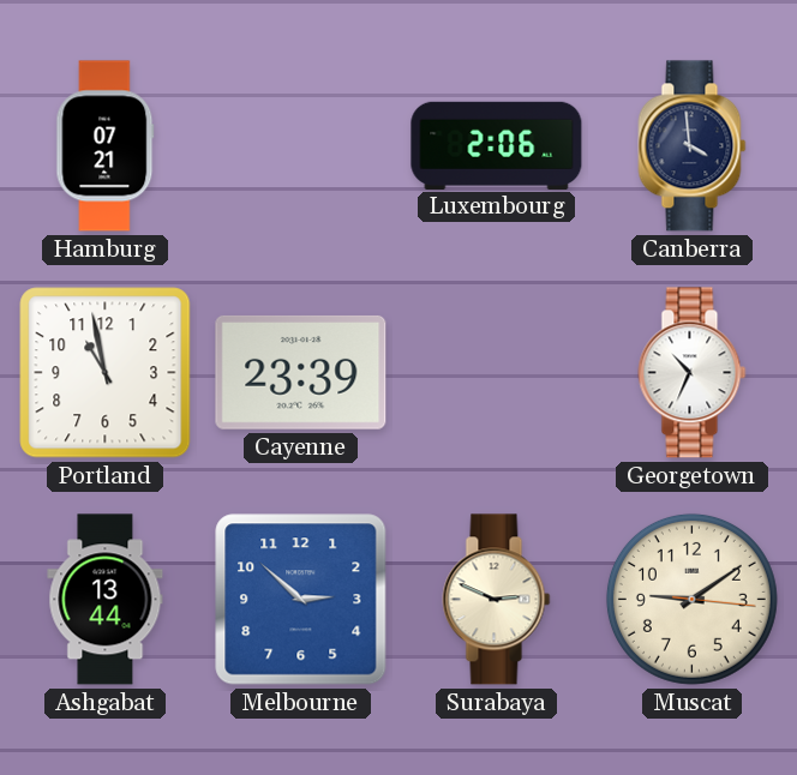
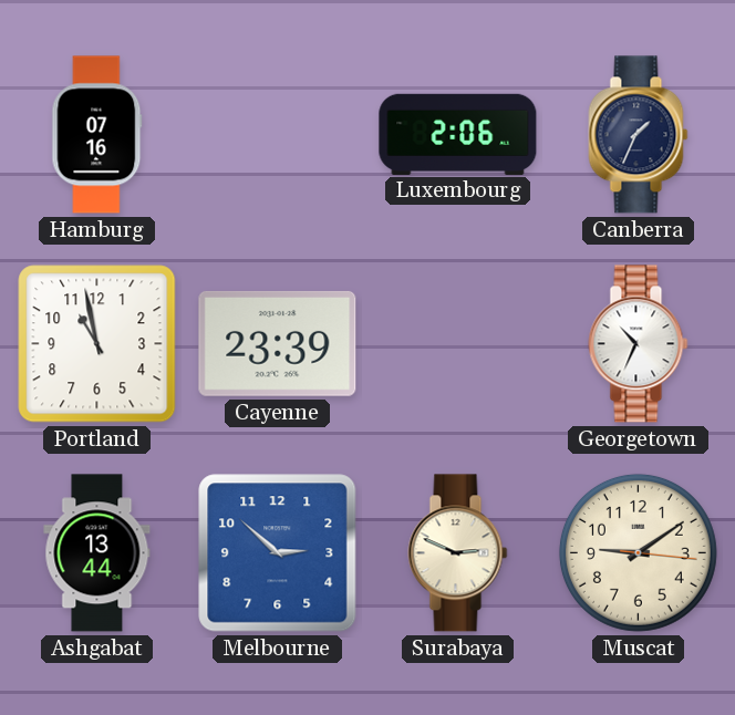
Hamburg: 07:21 -> 07:16
Canberra: 3:59 -> 1:34
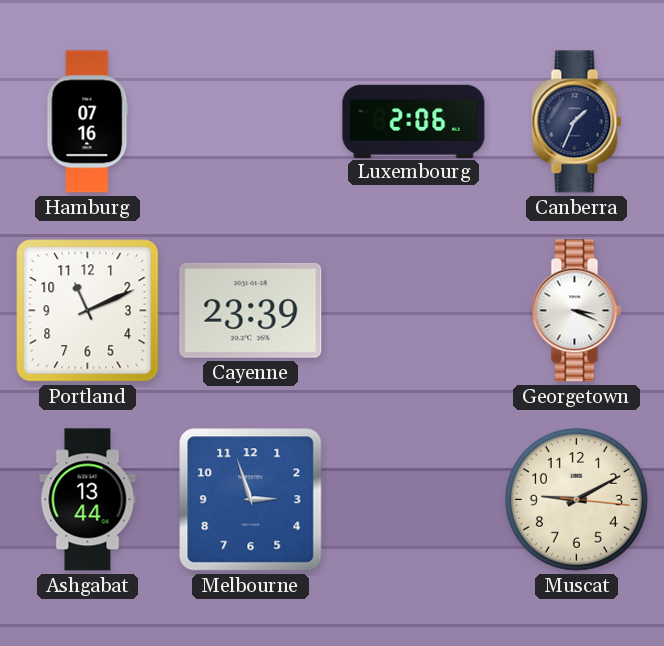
Portland: 10:58 -> 11:11
Georgetown: 10:34 -> 3:19
Melbourne: 2:52 -> 2:57
Surabaya: 2:49 -> none
Muscat: 9:09 -> 9:10
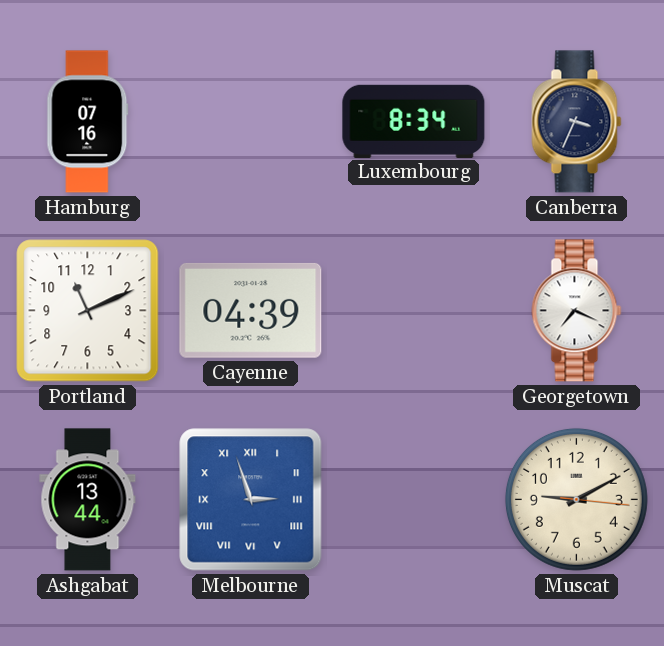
Luxembourg: 2:06 -> 8:34
Canberra: 1:34 -> 3:34
Cayenne: 23:39 -> 04:39
Georgetown: 3:19 -> 7:19
Melbourne numerals: Arabic -> Roman
